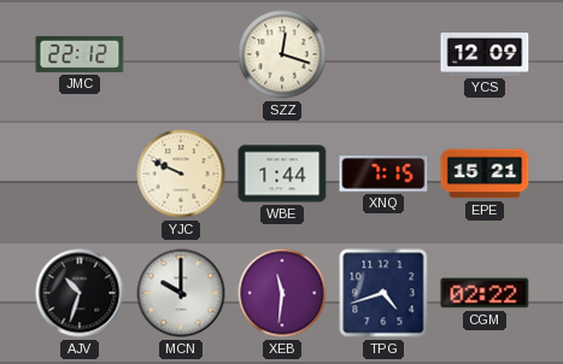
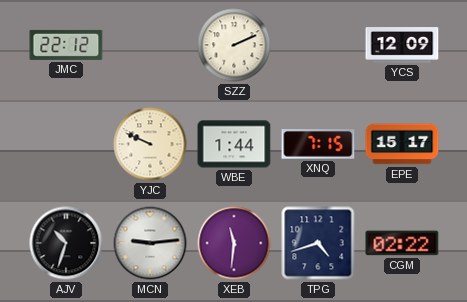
SZZ: 12:18 -> 2:11
EPE: 15:21 -> 15:17
MCN: 10:00 -> 9:14
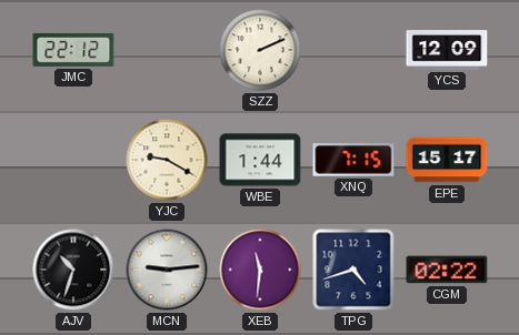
YJC: 9:49 -> 9:20
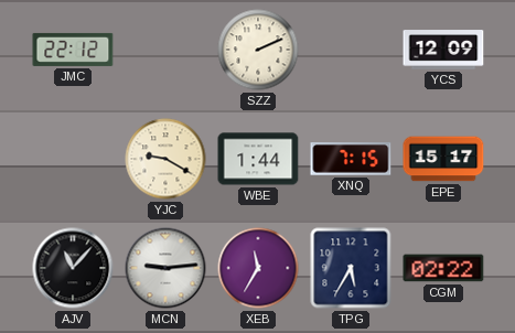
AJV: 10:33 -> 11:07
XEB: 11:31 -> 11:35
TPG: 4:42 -> 5:35
